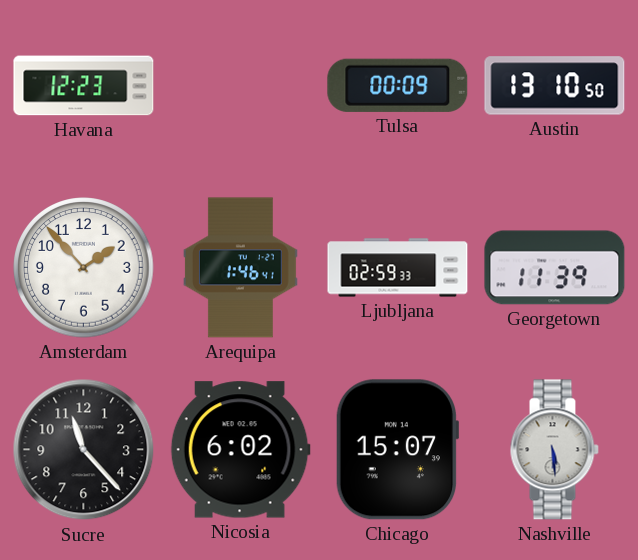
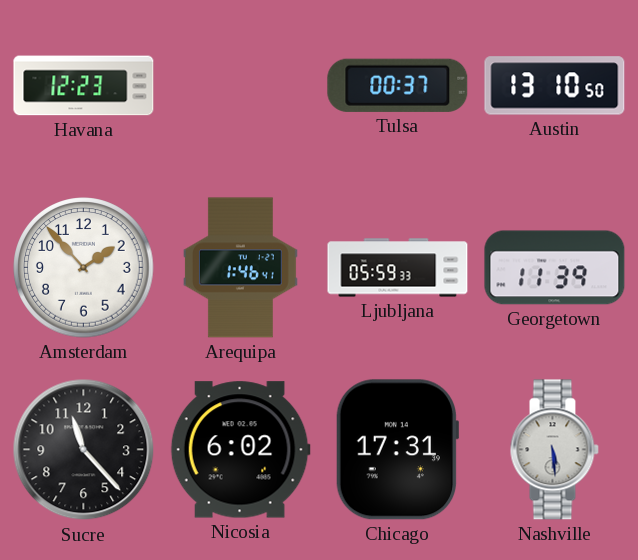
Tulsa: 00:09 -> 00:37
Ljubljana: 02:59 -> 05:59
Chicago: 15:07 -> 17:31
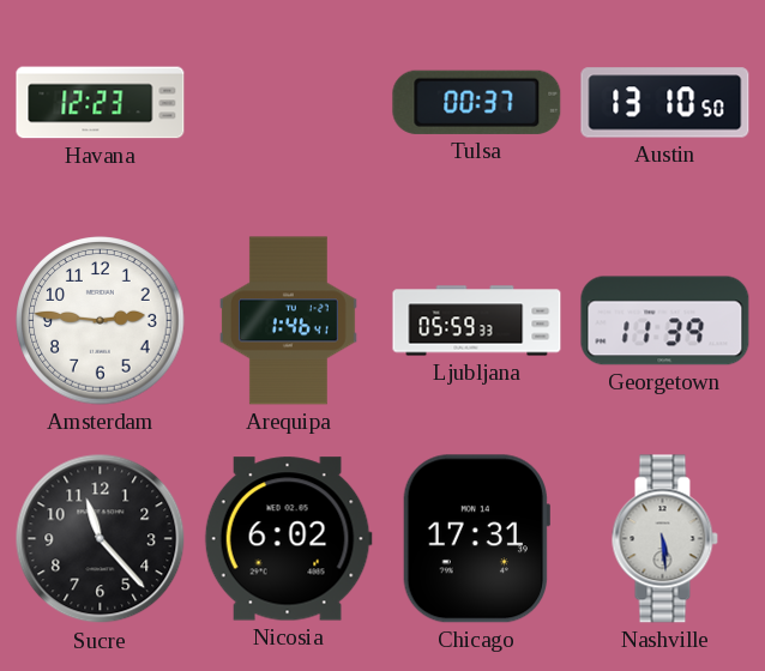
Amsterdam: 1:53 -> 2:46
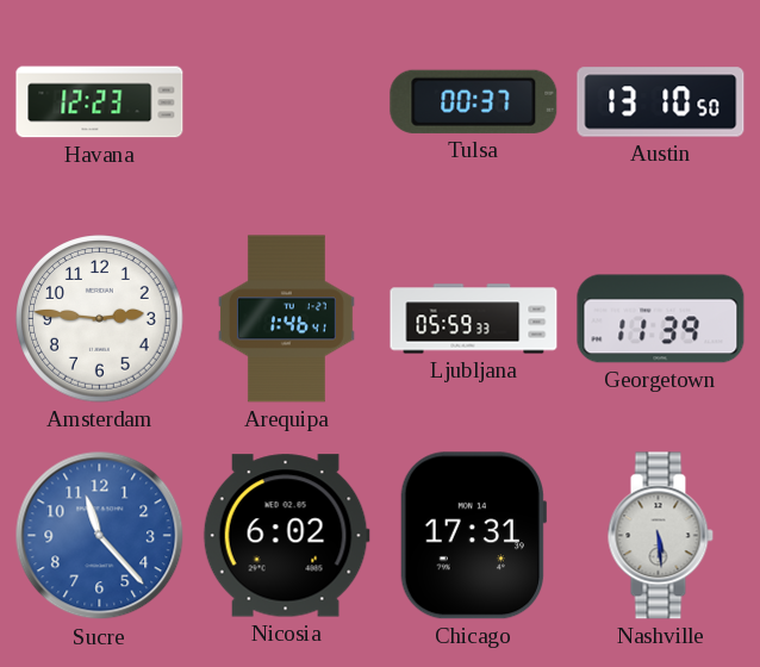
Sucre dial: black -> blue
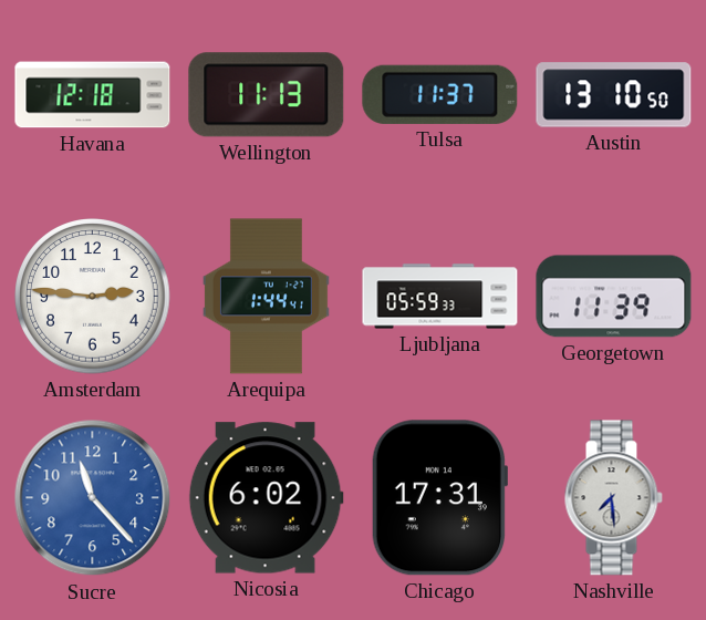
Havana: 12:23 -> 12:18
Wellington: none -> 11:13
Tulsa: 00:37 -> 11:37
Arequipa: 1:46 -> 1:44
Nashville: 5:29 -> 7:29
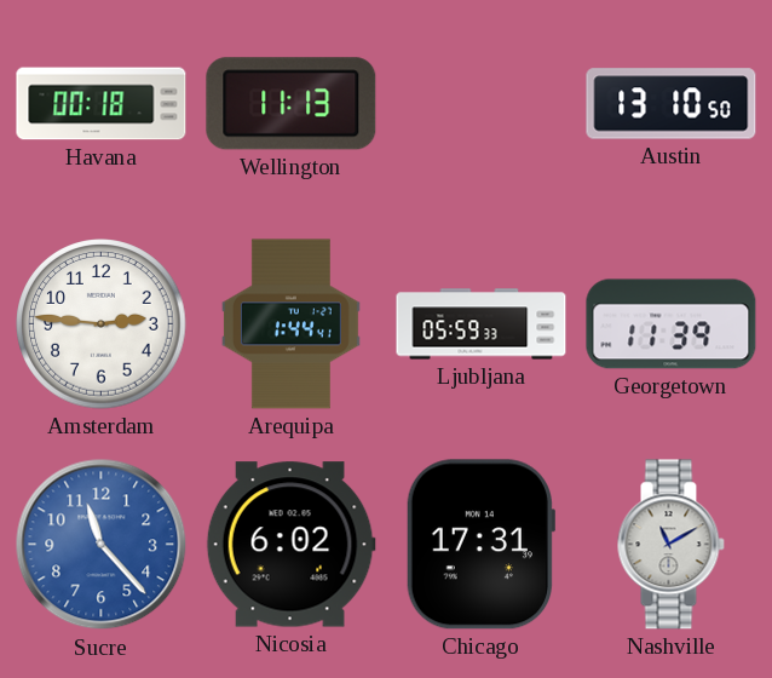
Havana: 12:18 -> 00:18
Tulsa: 11:37 -> none
Nashville: 7:29 -> 11:10
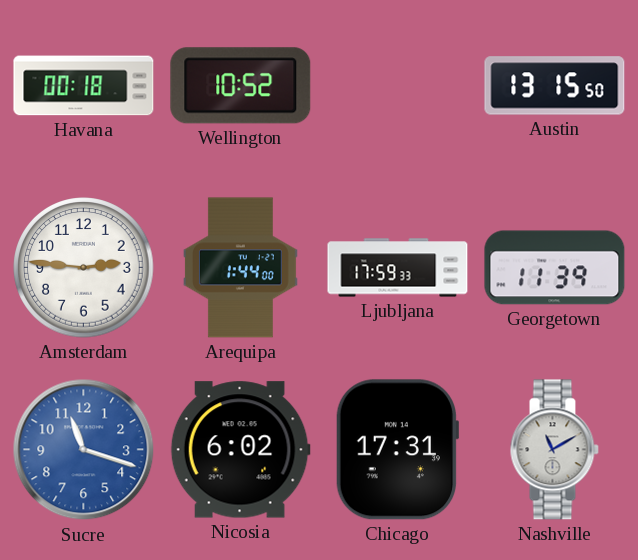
Wellington: 11:13 -> 10:52
Austin: 13:10 -> 13:15
Arequipa: 1:44:41 -> 1:44:00
Ljubljana: 05:59 -> 17:59
Sucre: 11:23 -> 11:18
